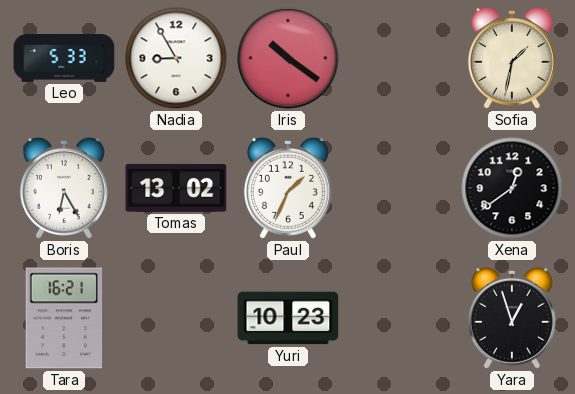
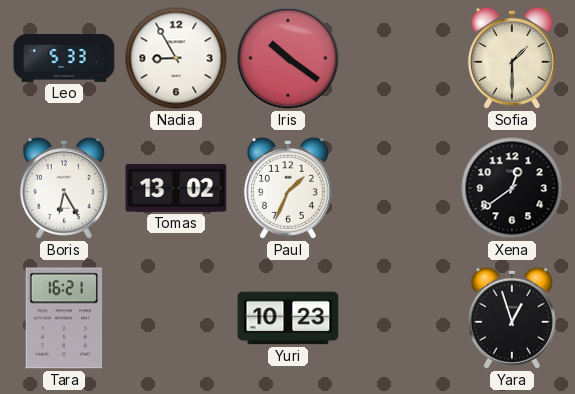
Sofia: 1:32 -> 1:30
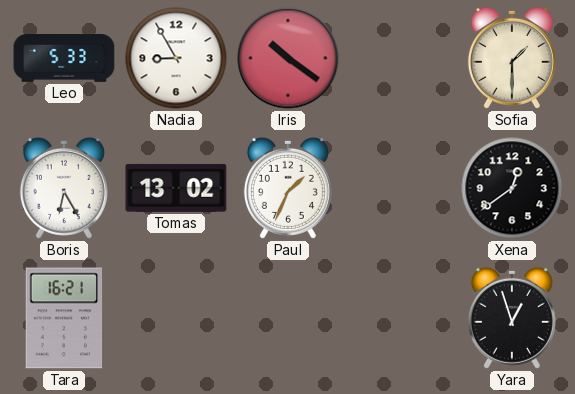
Yuri: 10:23 -> none
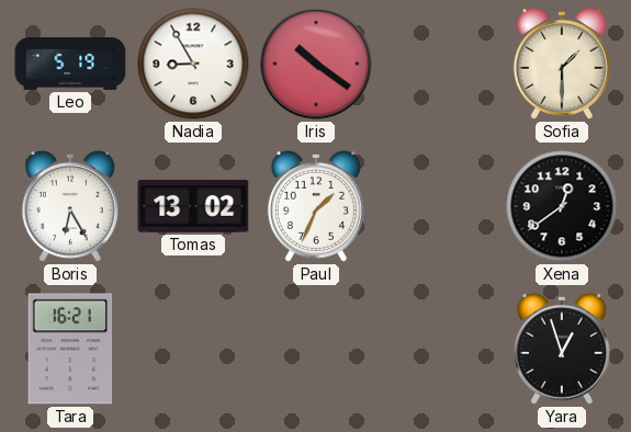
Leo: 5:33 -> 5:19
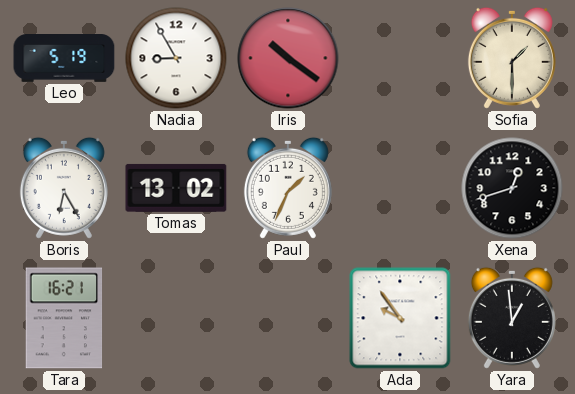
Xena: 12:39 -> 12:42
Ada: none -> 9:54
Yara: 12:57 -> 12:59
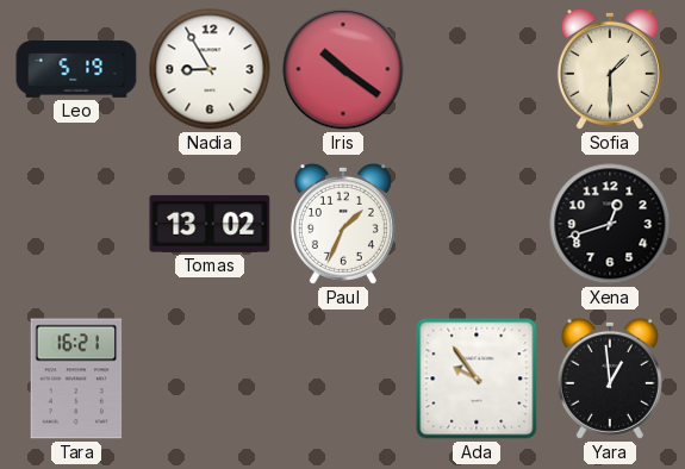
Boris: 6:25 -> none
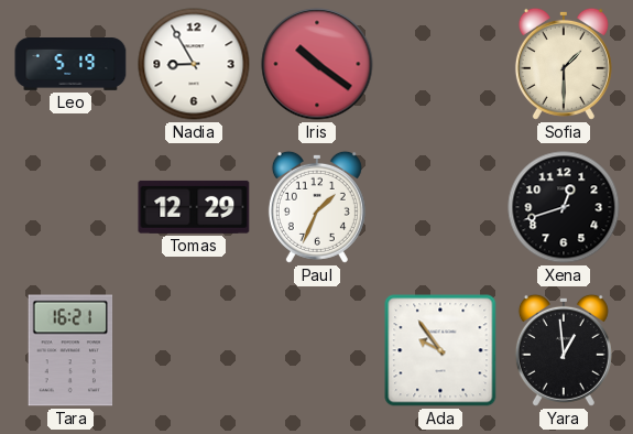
Tomas: 13:02 -> 12:29
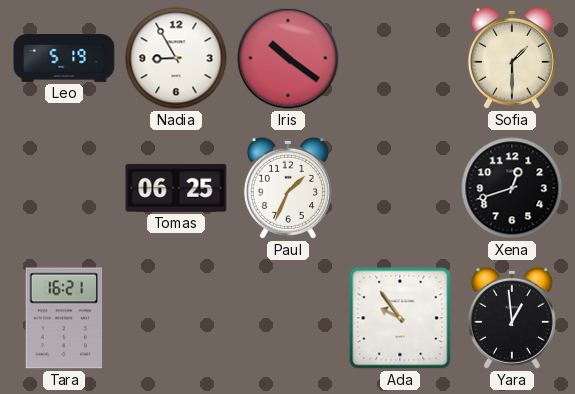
Tomas: 12:29 -> 06:25
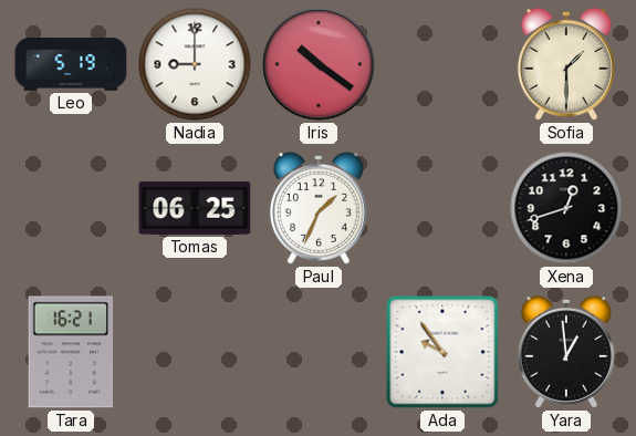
Nadia: 8:55 -> 9:00
